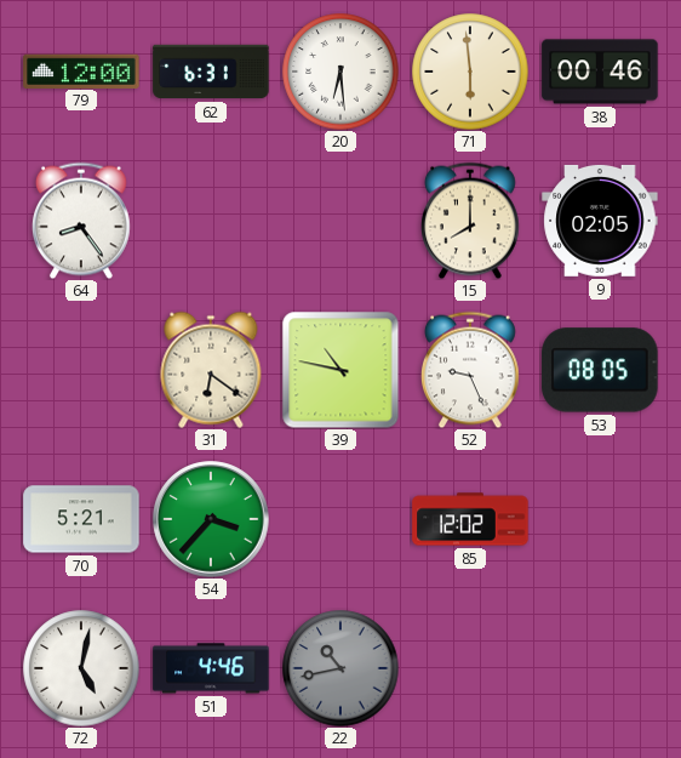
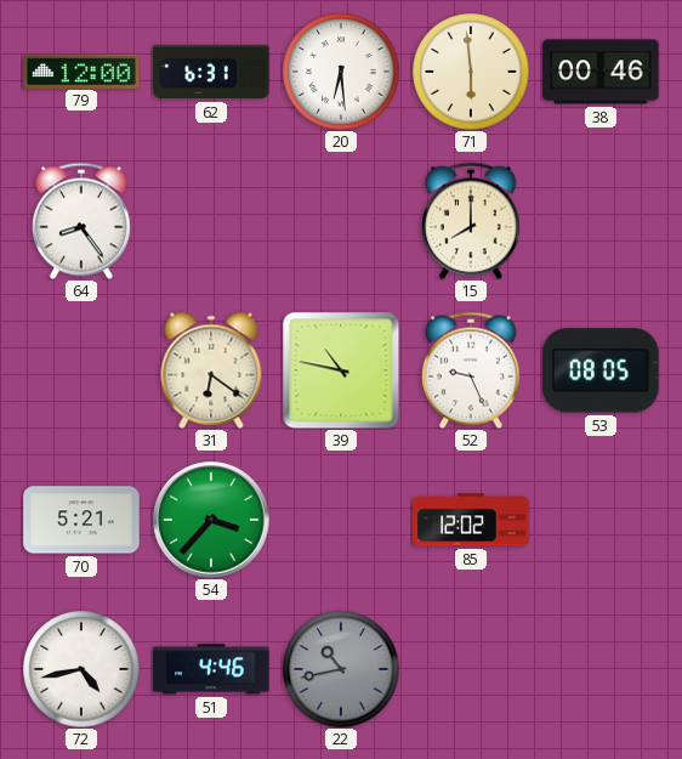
9: 02:05 -> none
72: 5:02 -> 4:43
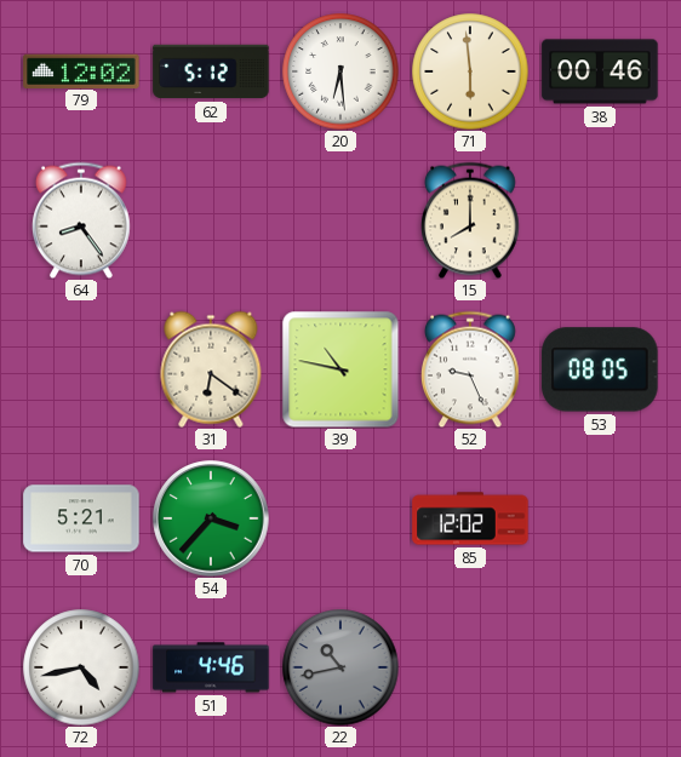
79: 12:00 -> 12:02
62: 6:31 -> 5:12
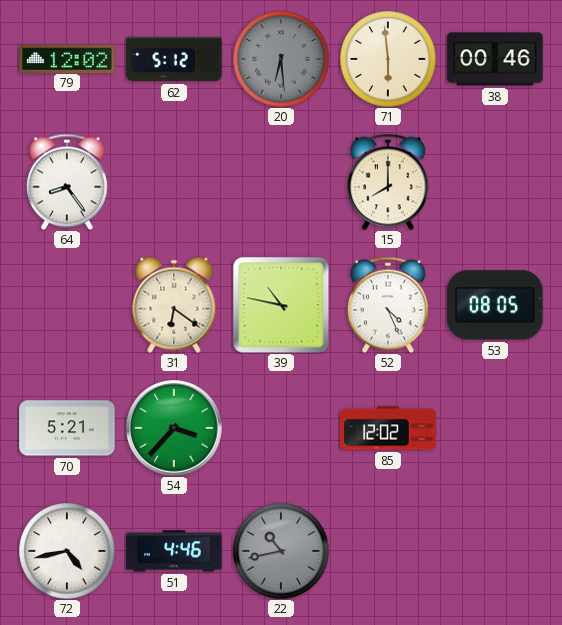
20 dial: white -> grey
52: 9:26 -> 4:26
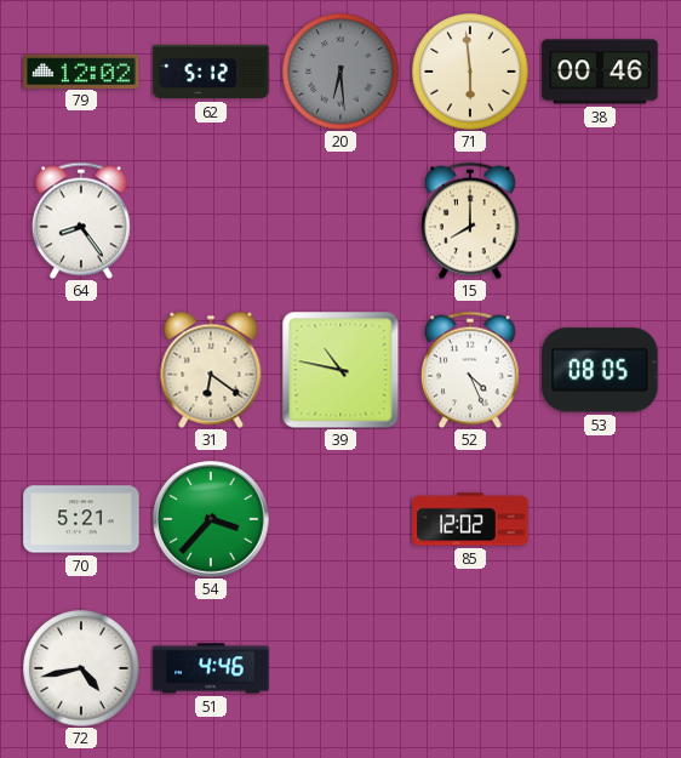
22: 10:43 -> none
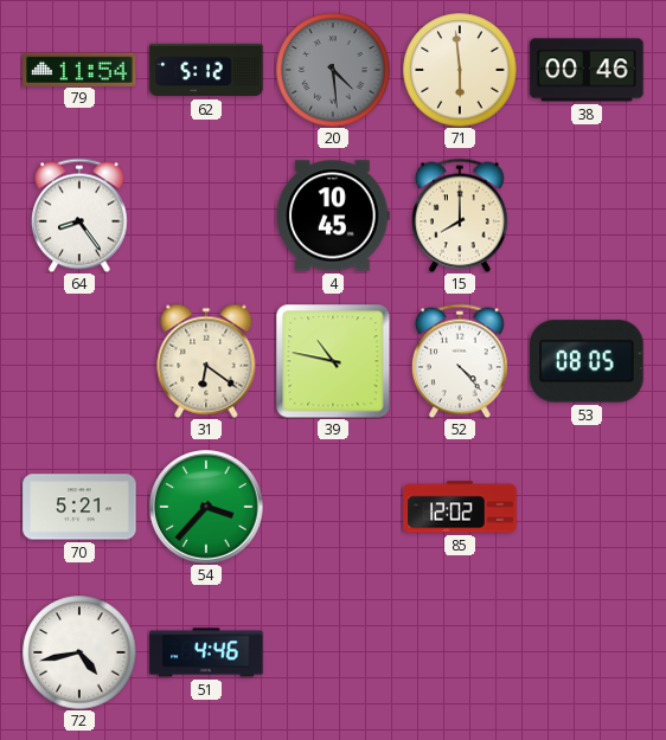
79: 12:02 -> 11:54
20: 6:29 -> 4:29
4: none -> 10:45
52: 4:26 -> 4:23
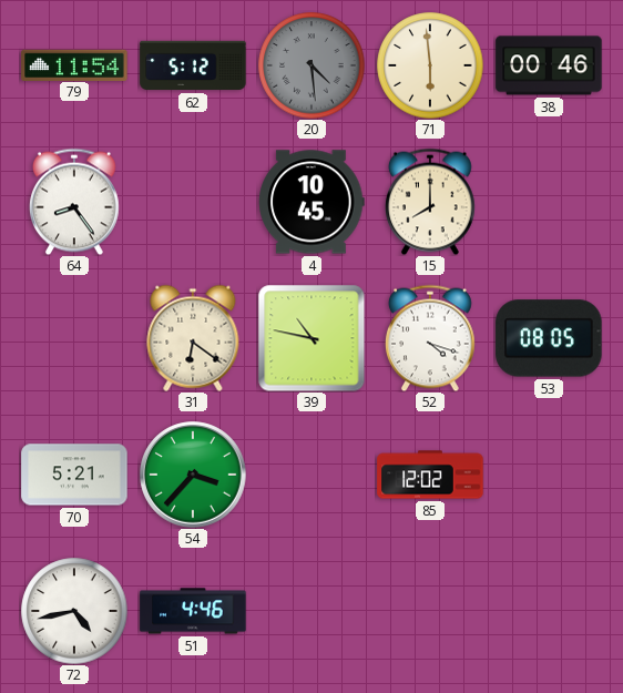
52: 4:23 -> 4:18
